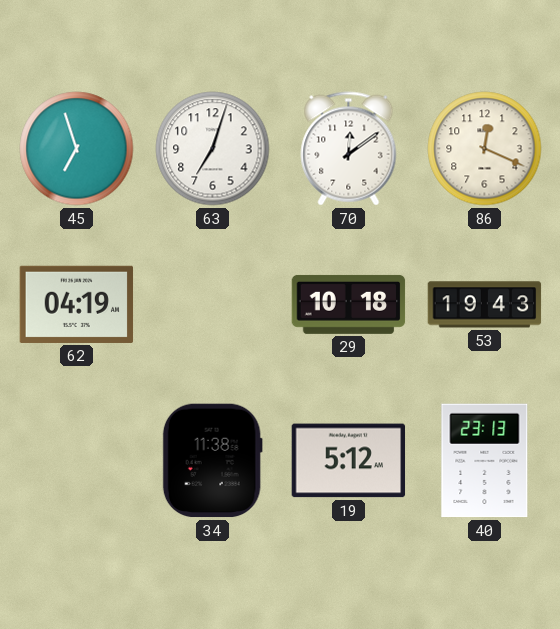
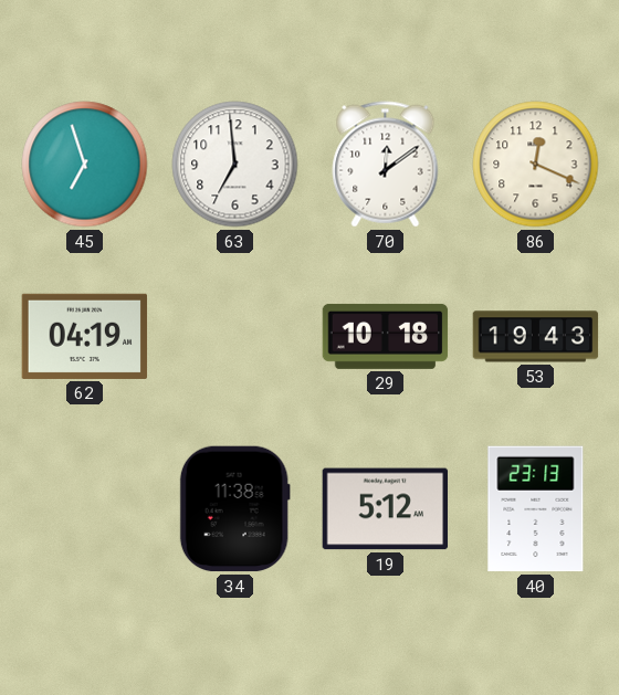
63: 7:03 -> 6:59
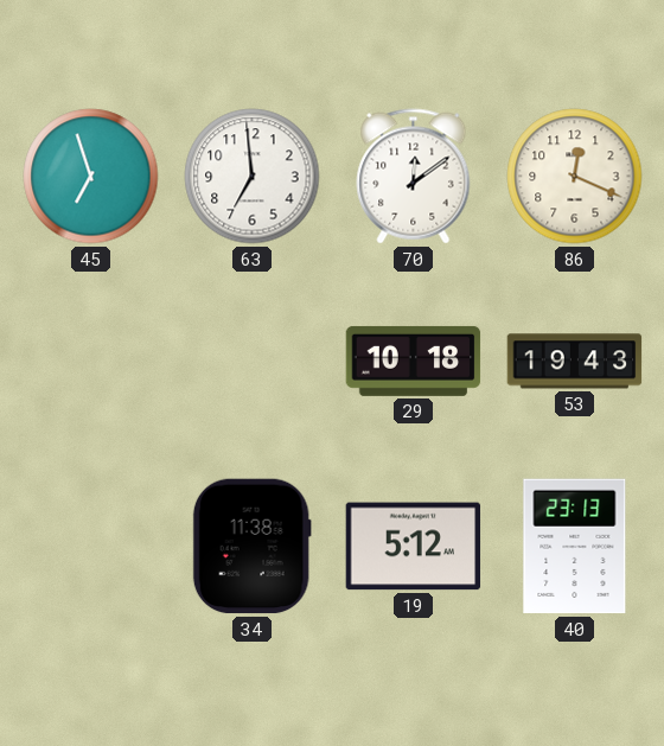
62: 04:19 -> none
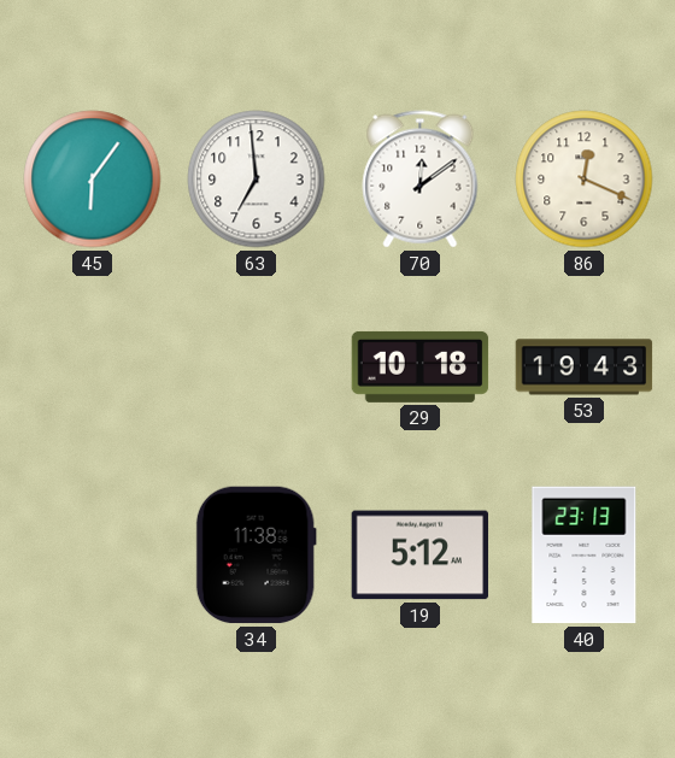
45: 6:57 -> 6:06
